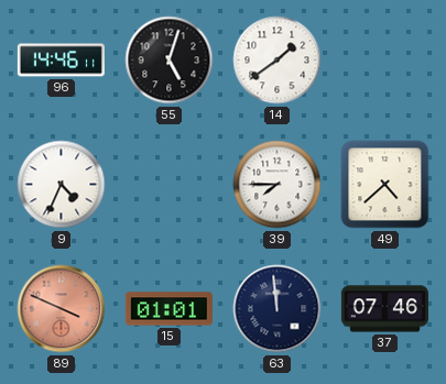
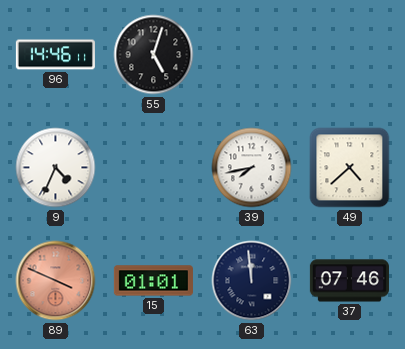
14: 1:39 -> none
39: 7:45 -> 7:43
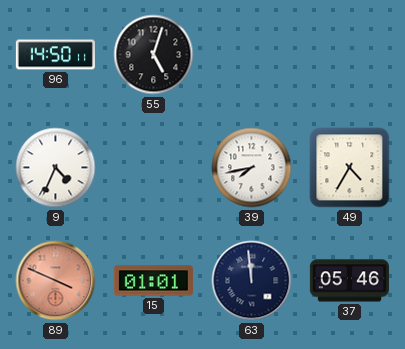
96: 14:46 -> 14:50
49: 4:38 -> 4:35
37: 07:46 -> 05:46
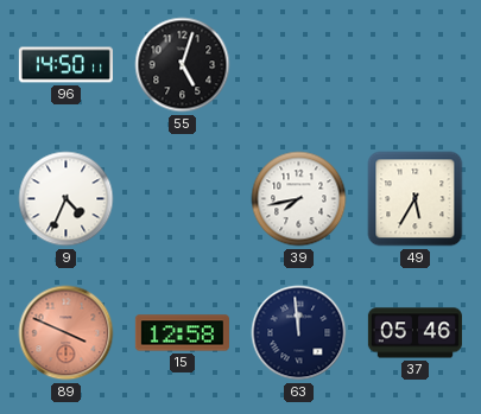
49: 4:35 -> 5:35
15: 01:01 -> 12:58
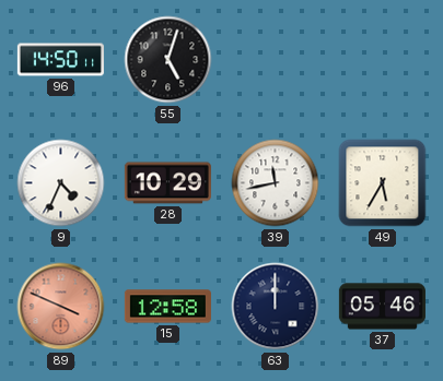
28: none -> 10:29
39: 7:43 -> 11:43
63: 11:59 -> 12:00
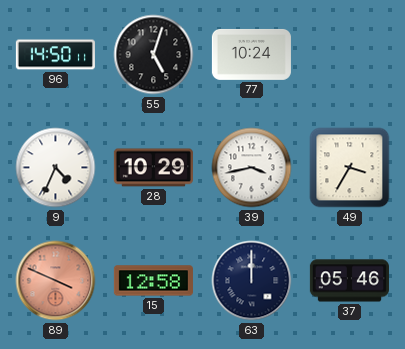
77: none -> 10:24
39: 11:43 -> 3:43
49: 5:35 -> 3:35
